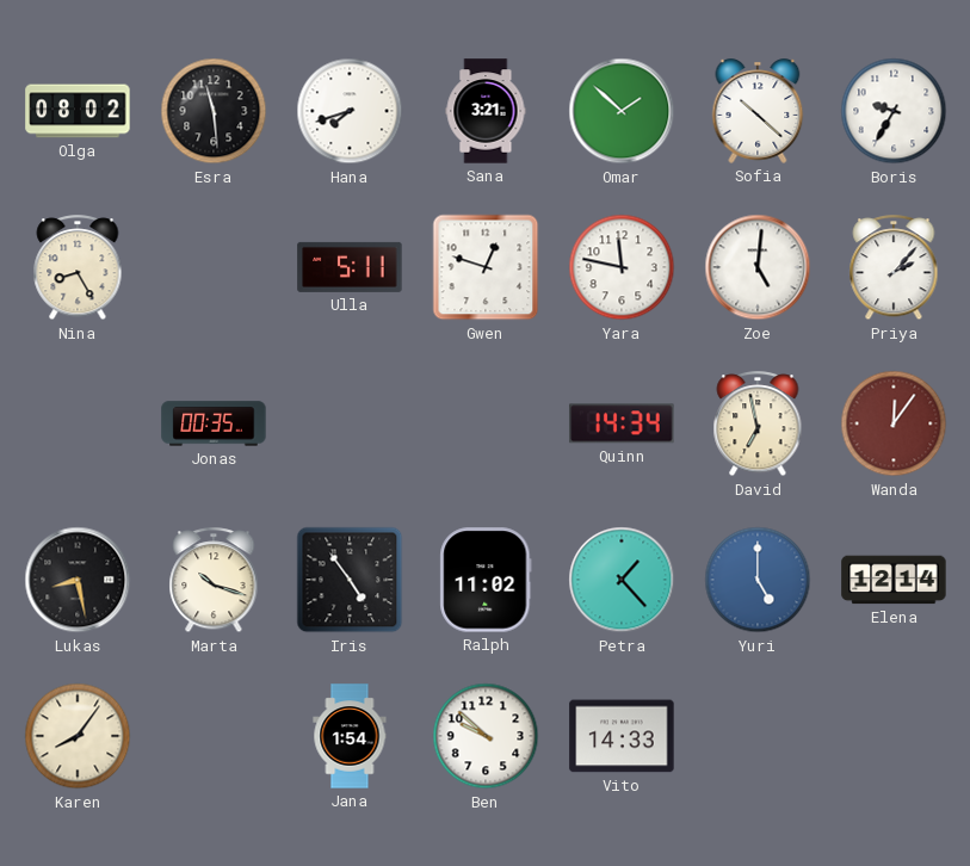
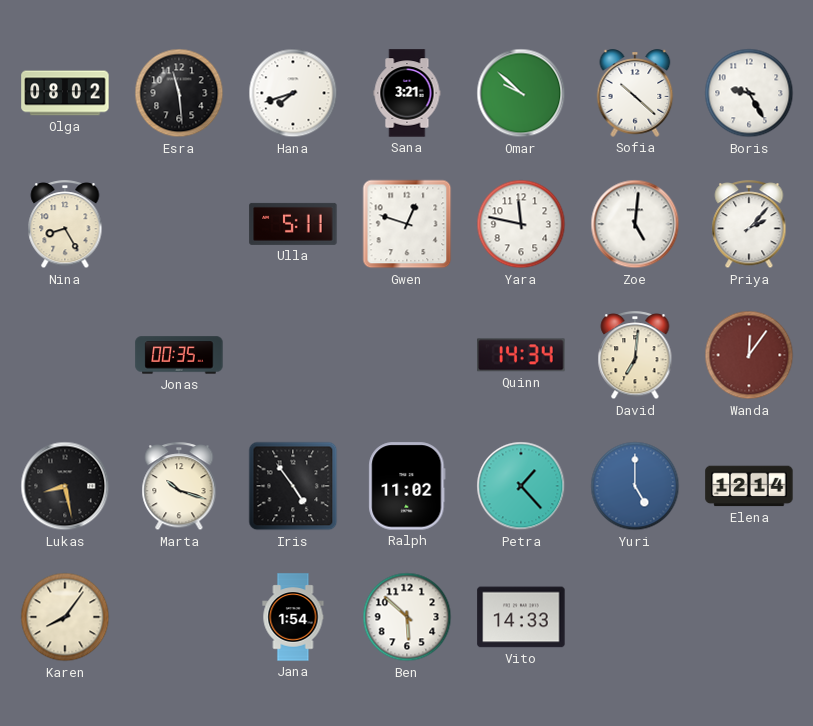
Omar: 1:52 -> 9:52
Boris: 9:35 -> 9:25
David: 6:58 -> 7:01
Ben: 9:52 -> 5:52
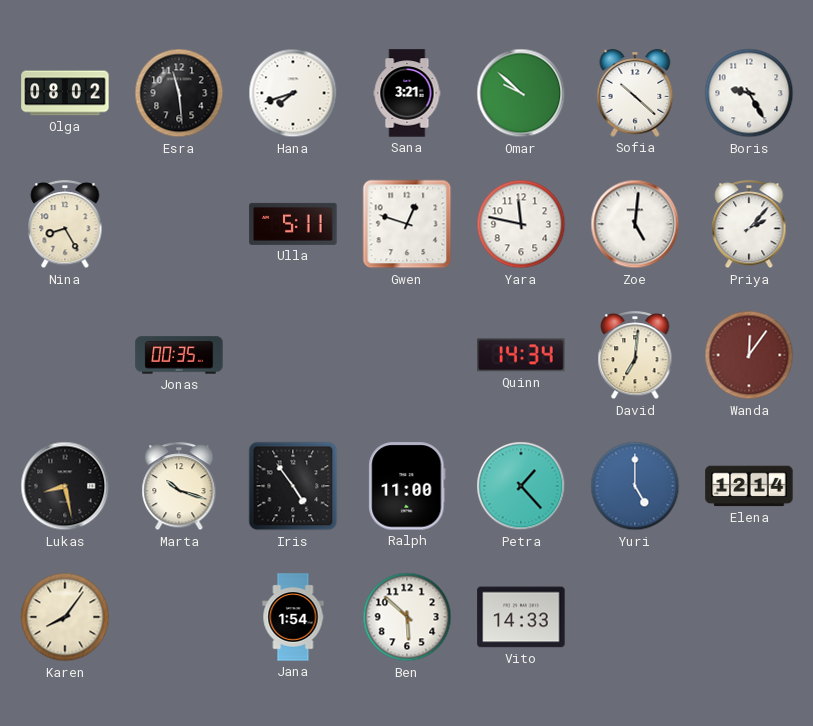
Ralph: 11:02 -> 11:00
